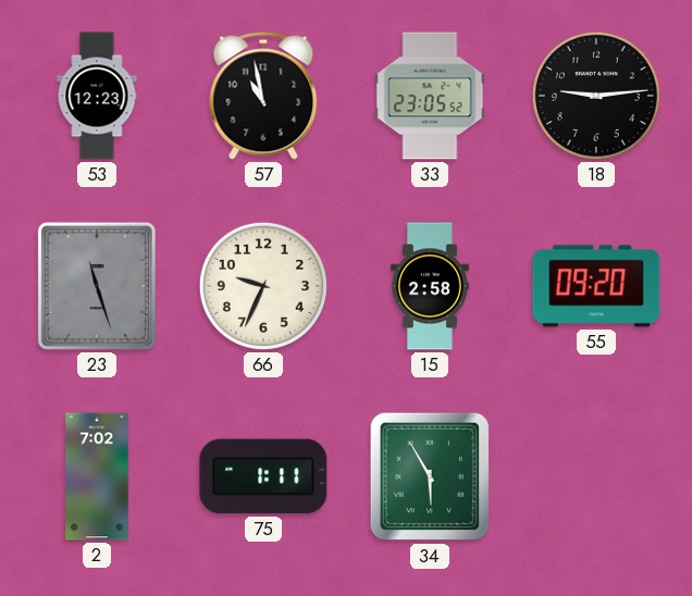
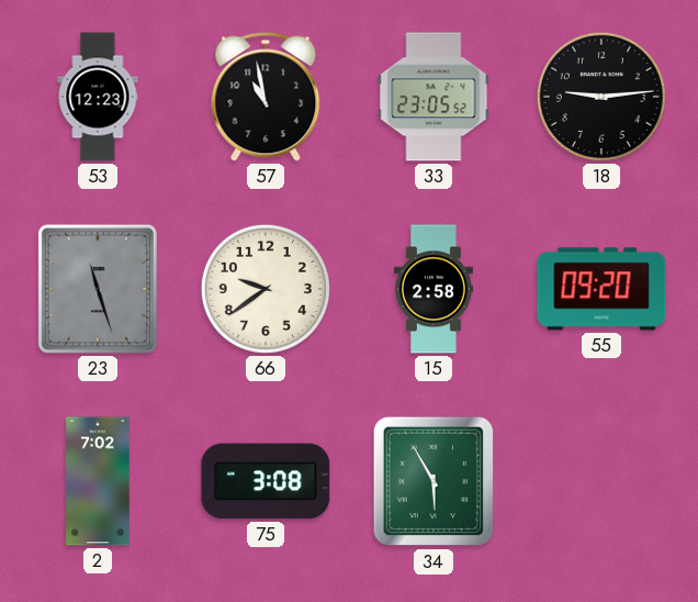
66: 9:34 -> 9:39
75: 1:11 -> 3:08
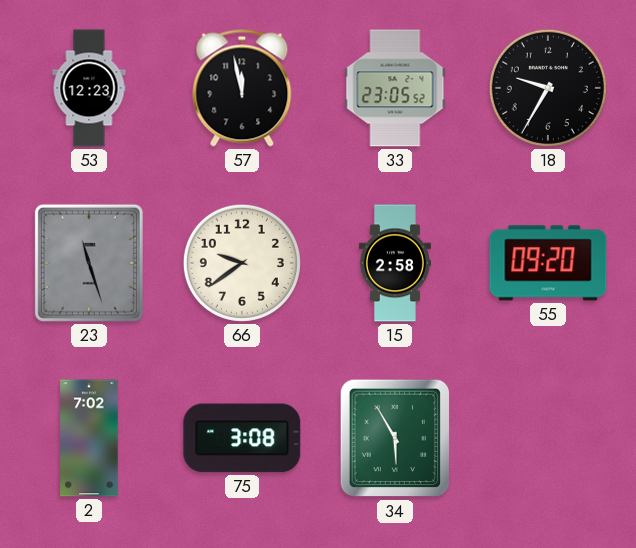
57: 10:58 -> 11:58
18: 9:14 -> 9:35
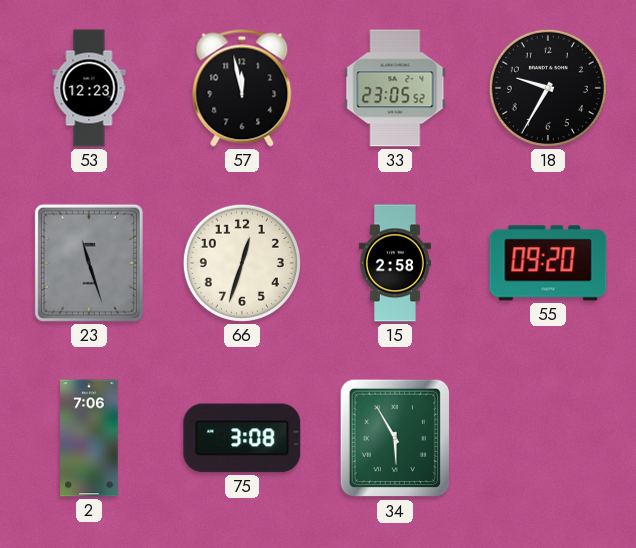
66: 9:39 -> 12:33
2: 7:02 -> 7:06
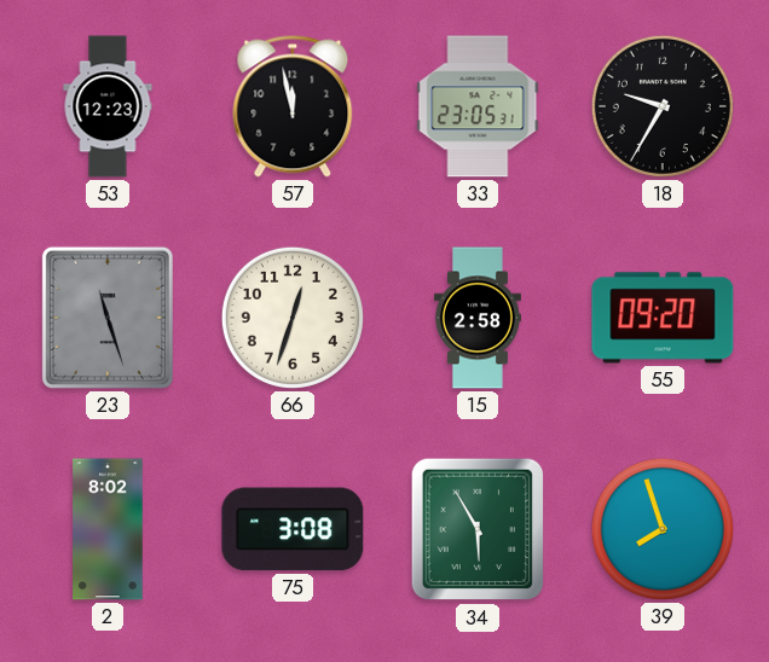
33: 23:05:52 -> 23:05:31
2: 7:06 -> 8:02
39: none -> 7:57
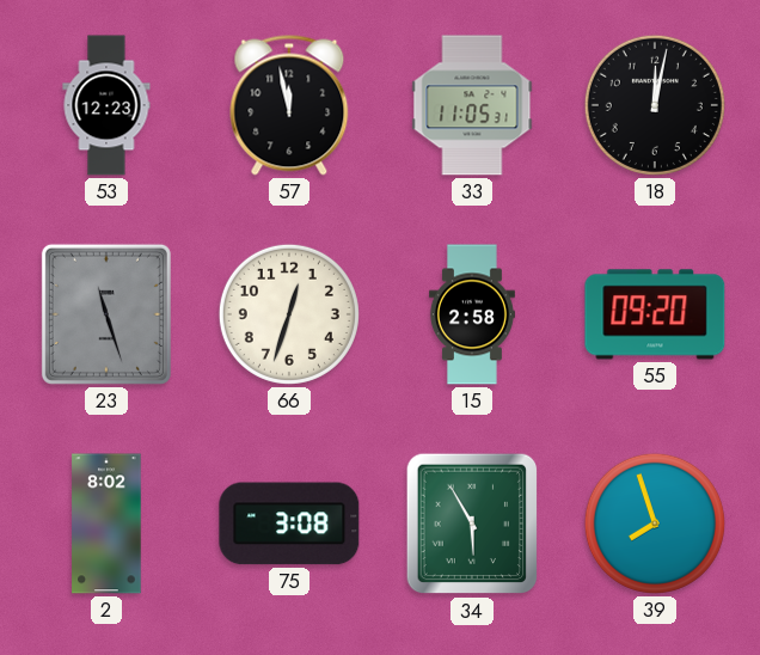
33: 23:05 -> 11:05
18: 9:35 -> 12:02
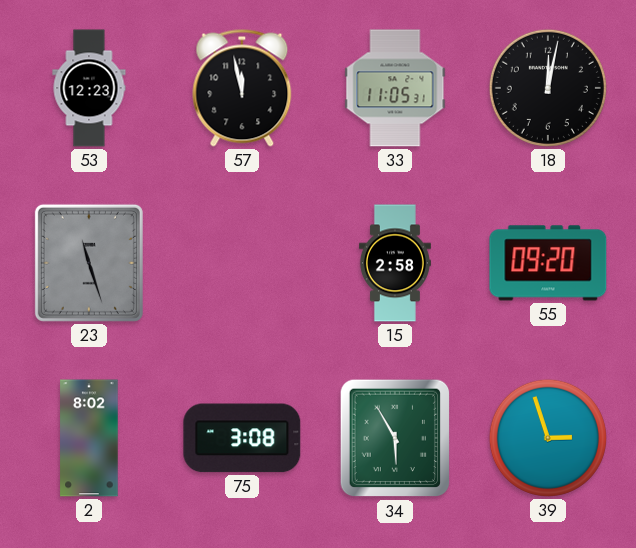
66: 12:33 -> none
39: 7:57 -> 2:57
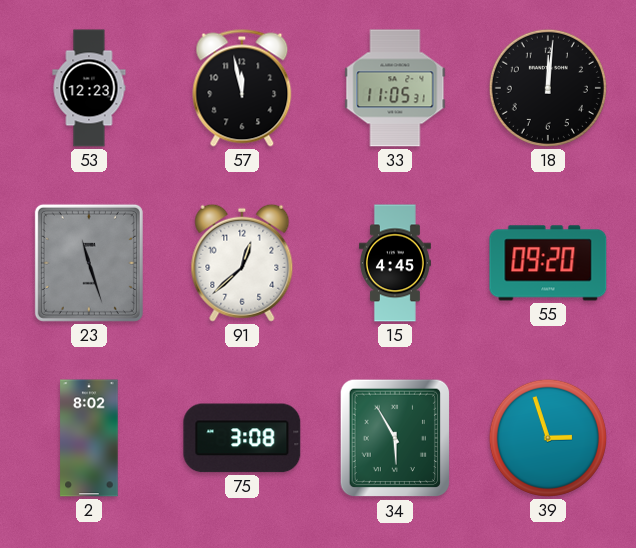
18: 12:02 -> 12:01
91: none -> 12:38
15: 2:58 -> 4:45
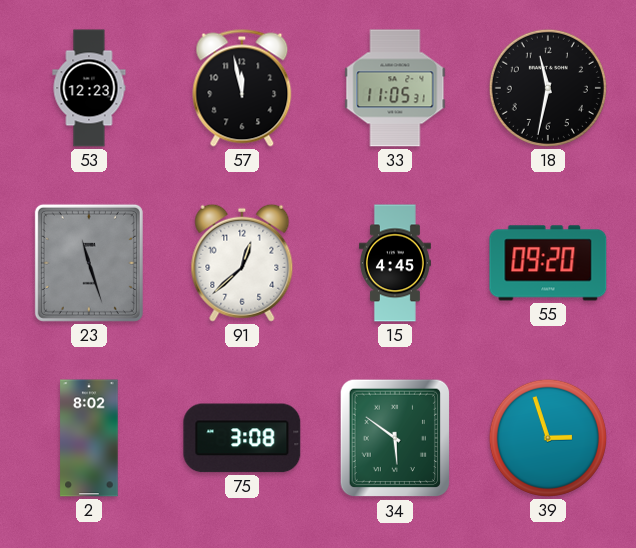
18: 12:01 -> 11:32
34: 5:55 -> 5:51
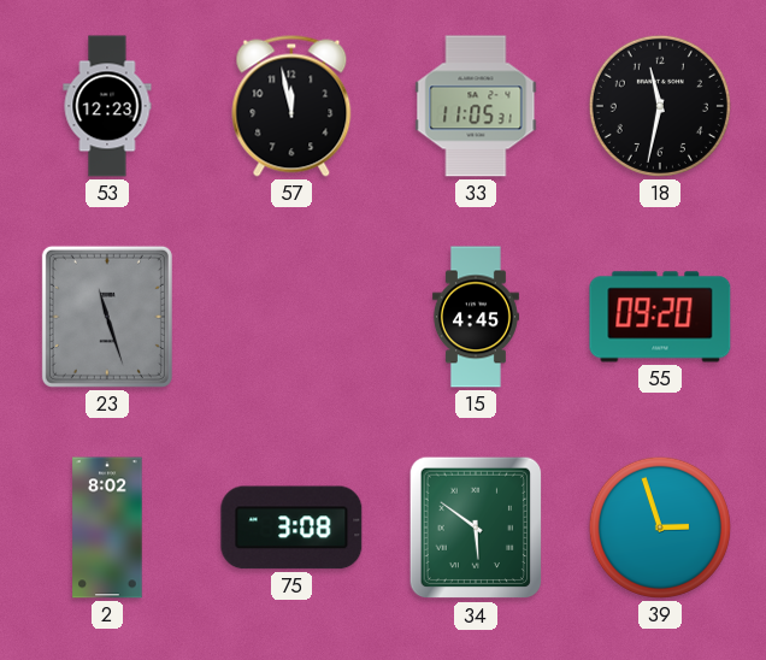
91: 12:38 -> none
